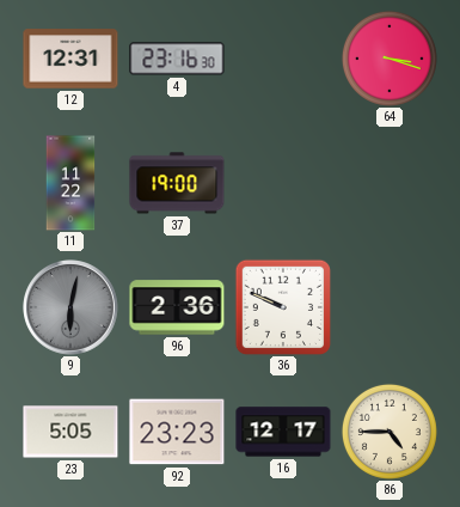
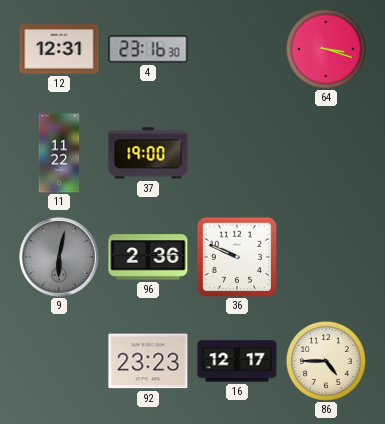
23: 5:05 -> none
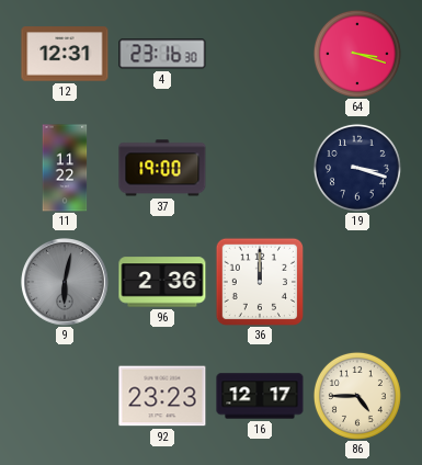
19: none -> 3:18
36: 9:49 -> 12:00
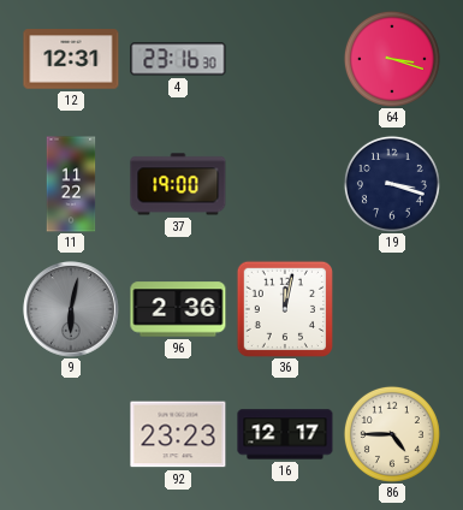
36: 12:00 -> 12:02
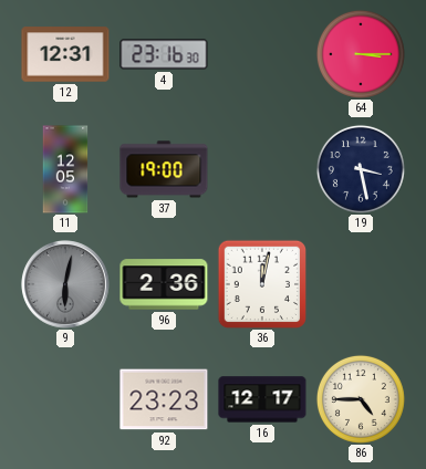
64: 3:18 -> 3:15
11: 11:22 -> 12:05
19: 3:18 -> 3:28
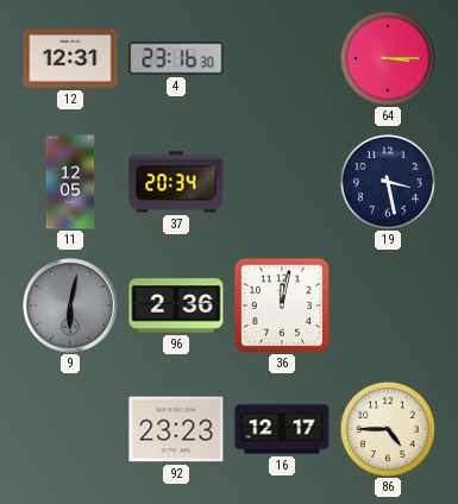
37: 19:00 -> 20:34
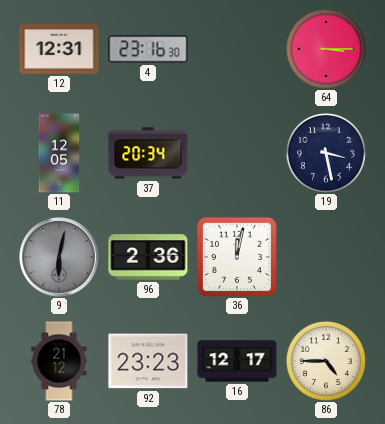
78: none -> 21:12
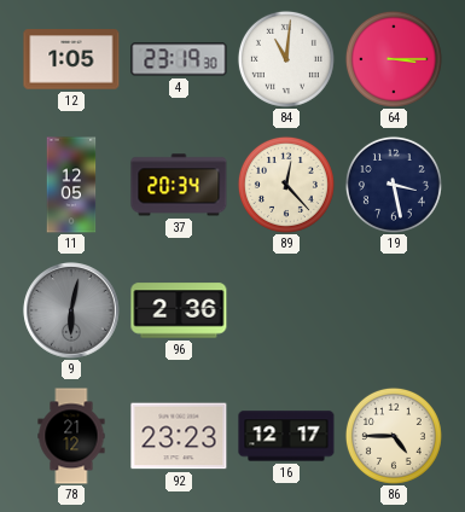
12: 12:31 -> 1:05
4: 23:16 -> 23:19
84: none -> 11:01
89: none -> 12:23
36: 12:02 -> none
